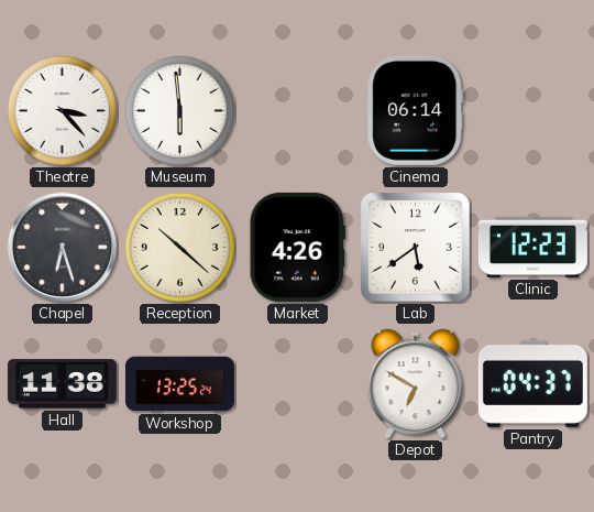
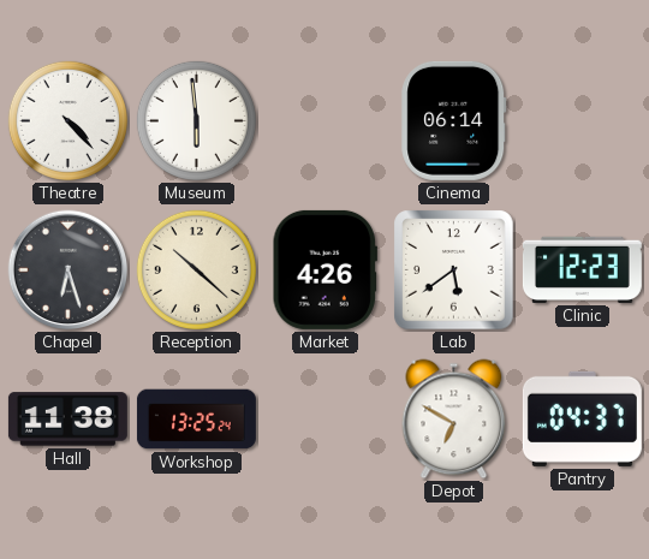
Theatre: 3:23 -> 4:23
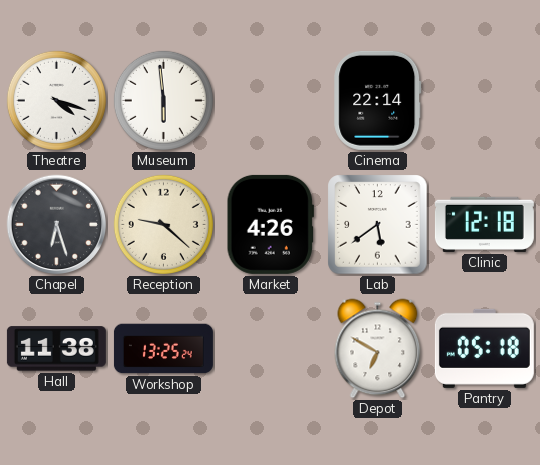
Theatre: 4:23 -> 4:18
Cinema: 06:14 -> 22:14
Reception: 10:22 -> 9:22
Clinic: 12:23 -> 12:18
Pantry: 04:37 -> 05:18
